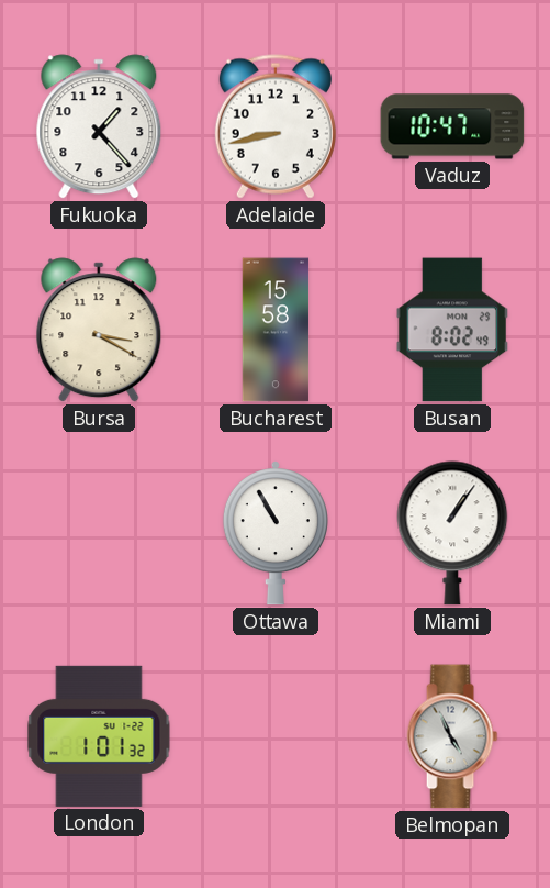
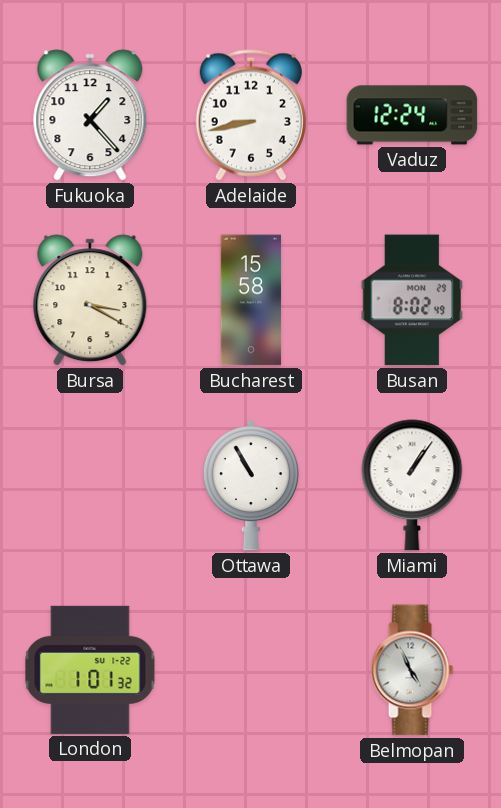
Vaduz: 10:47 -> 12:24
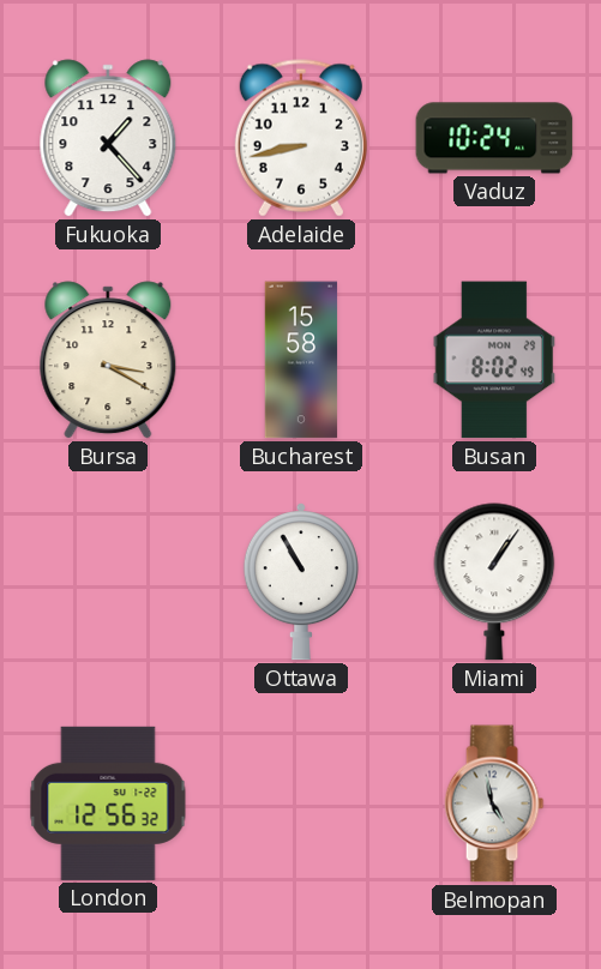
Vaduz: 12:24 -> 10:24
London: 1:01 -> 12:56
Belmopan: 4:56 -> 4:58
